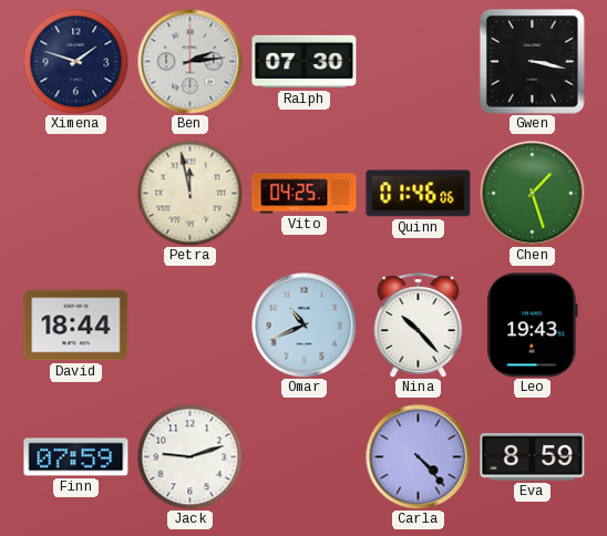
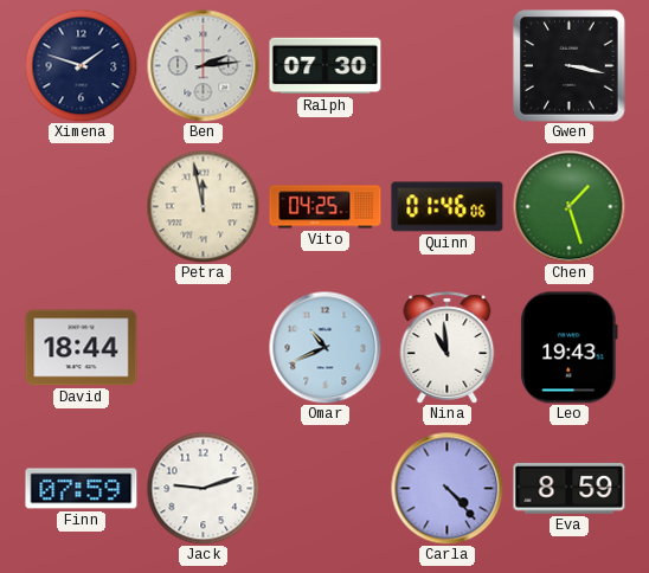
Nina: 10:23 -> 10:59
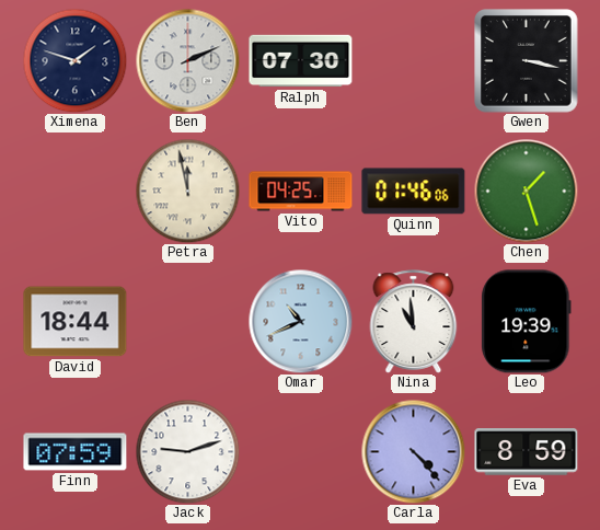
Ben: 2:14 -> 2:11
Leo: 19:43 -> 19:39
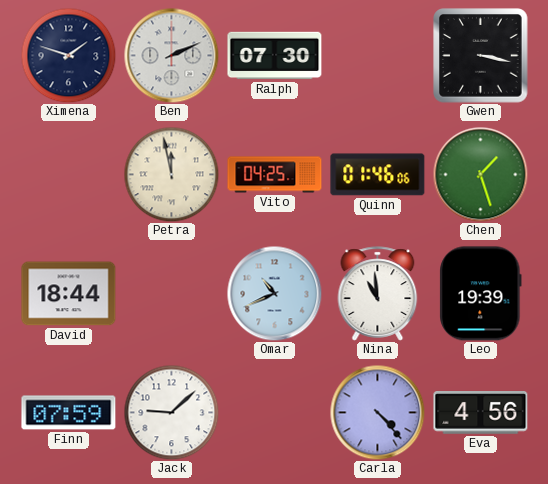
Jack: 9:12 -> 9:08
Eva: 8:59 -> 4:56
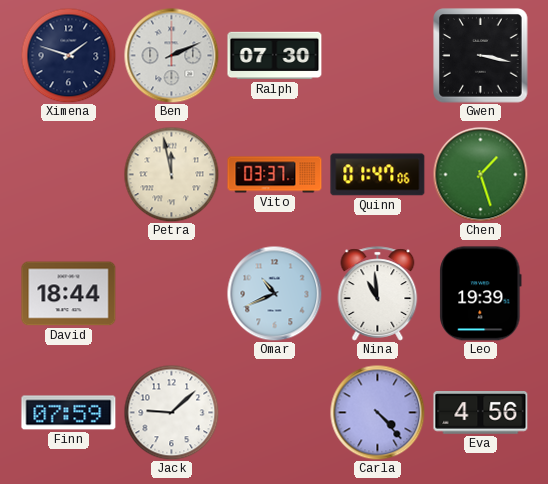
Vito: 04:25 -> 03:37
Quinn: 01:46 -> 01:47
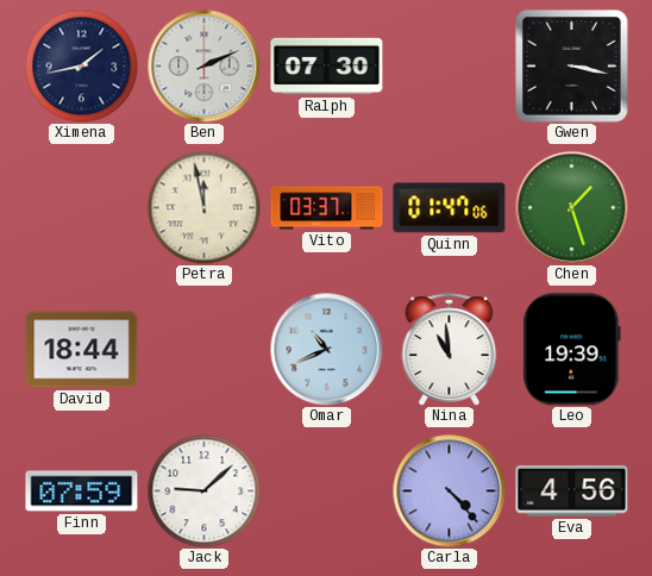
Ximena: 1:48 -> 1:43
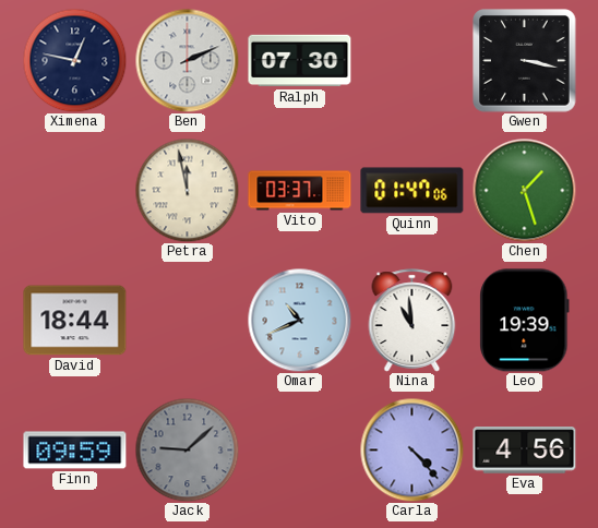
Ximena: 1:43 -> 12:47
Finn: 07:59 -> 09:59
Jack dial: white -> grey
